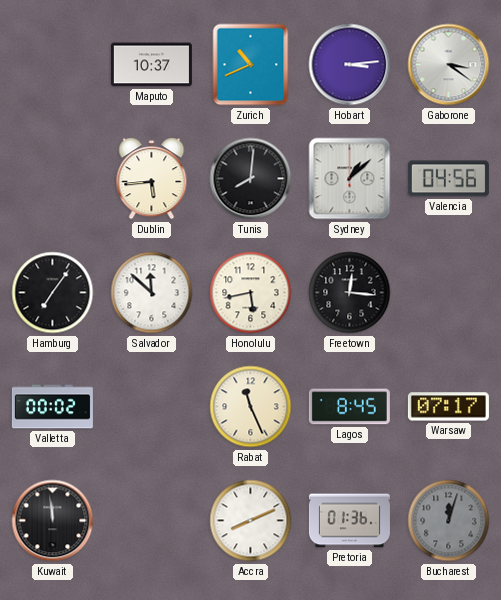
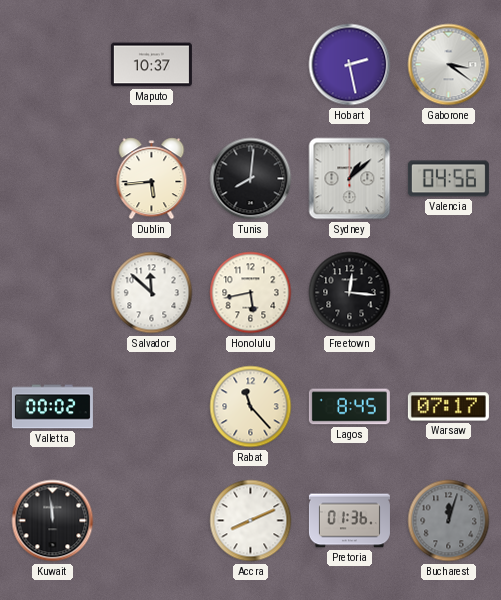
Zurich: 10:41 -> none
Hobart: 3:14 -> 2:28
Hamburg: 7:06 -> none
Rabat: 11:26 -> 11:23
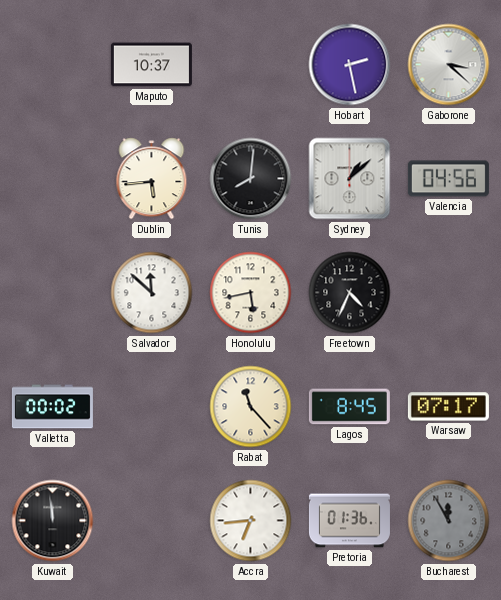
Gaborone: 3:21 -> 3:22
Freetown: 12:16 -> 4:34
Accra: 8:11 -> 6:44
Bucharest: 12:03 -> 11:55
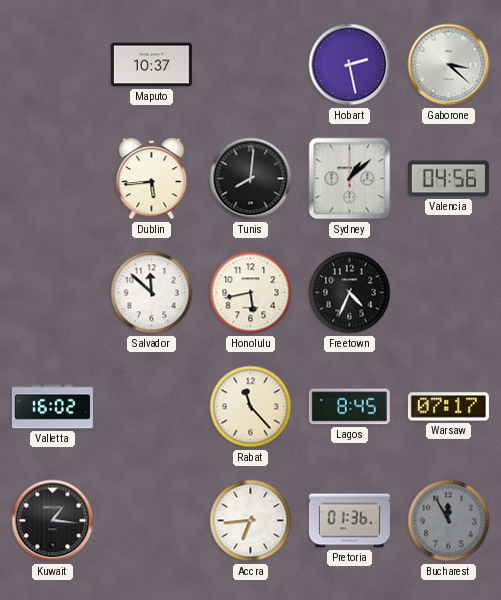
Valletta: 00:02 -> 16:02
Kuwait: 11:59 -> 1:16
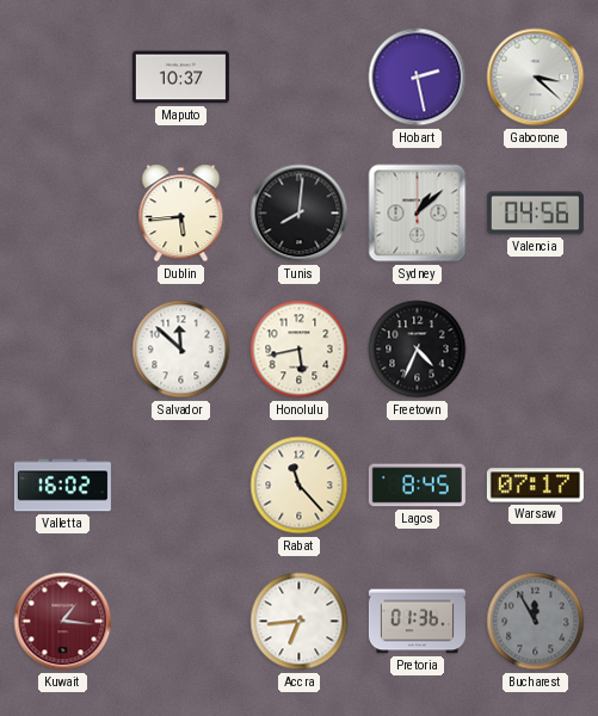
Kuwait dial: black -> burgundy
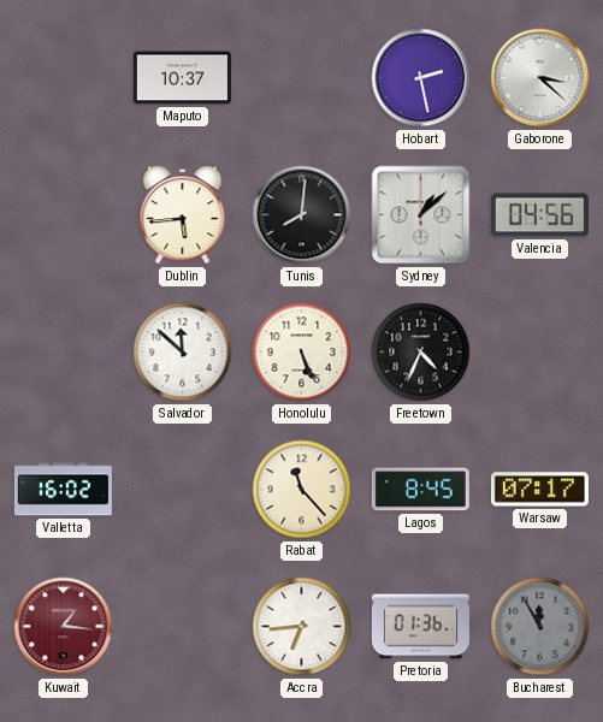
Honolulu: 5:43 -> 5:26
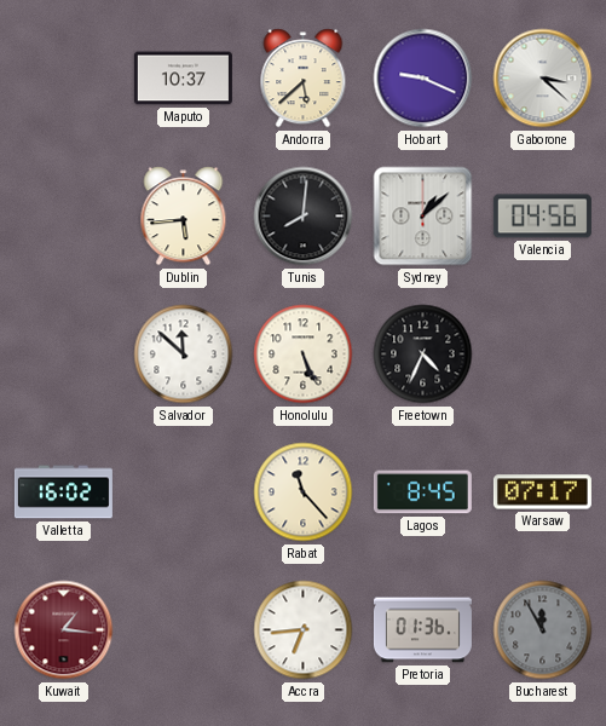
Andorra: none -> 5:38
Hobart: 2:28 -> 9:19
